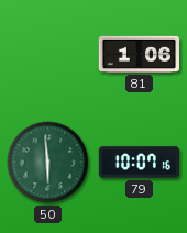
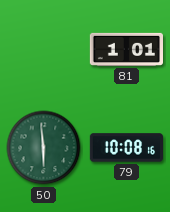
81: 1:06 -> 1:01
79: 10:07 -> 10:08
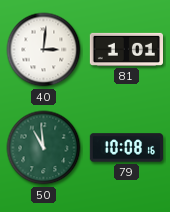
40: none -> 3:01
50: 5:59 -> 10:59
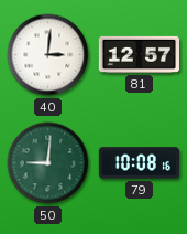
81: 1:01 -> 12:57
50: 10:59 -> 9:01
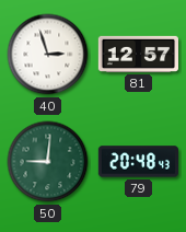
40: 3:01 -> 2:57
79: 10:08 -> 20:48
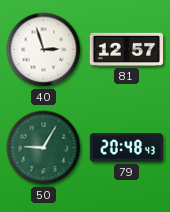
50: 9:01 -> 9:05
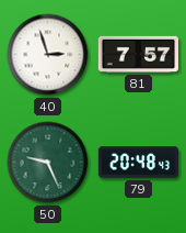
81: 12:57 -> 7:57
50: 9:05 -> 9:26
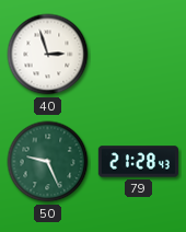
81: 7:57 -> none
79: 20:48 -> 21:28
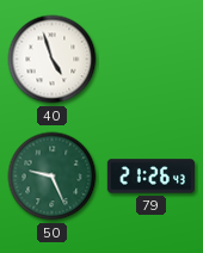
40: 2:57 -> 4:57
79: 21:28 -> 21:26
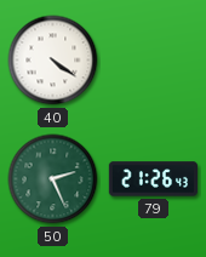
40: 4:57 -> 4:21
50: 9:26 -> 2:26
